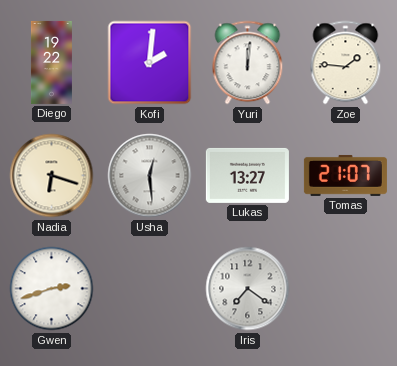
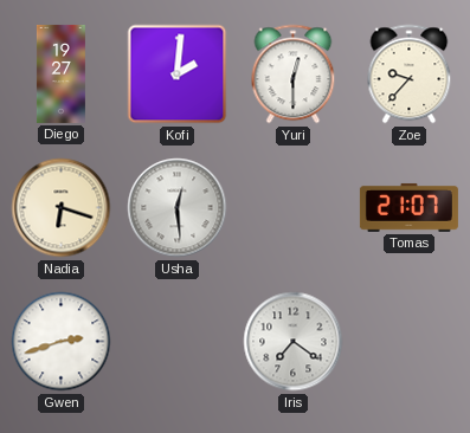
Diego: 19:22 -> 19:27
Yuri: 12:01 -> 12:30
Zoe: 1:46 -> 9:37
Lukas: 13:27 -> none
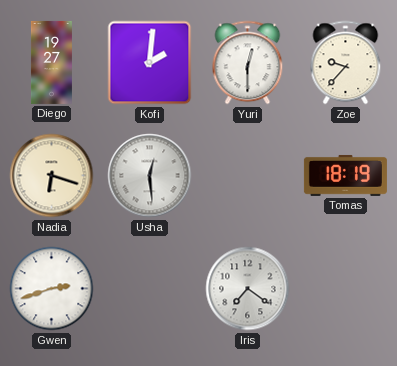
Tomas: 21:07 -> 18:19
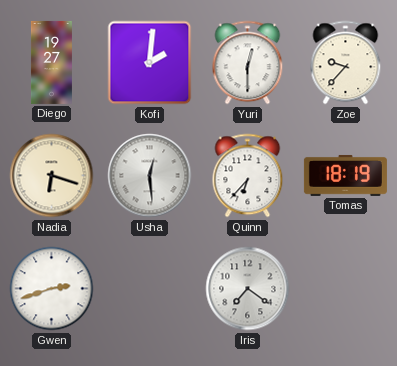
Quinn: none -> 6:37
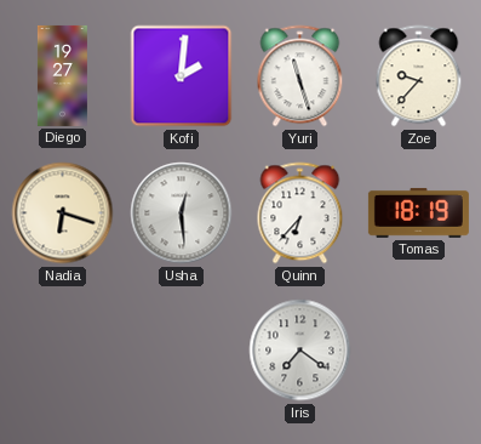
Yuri: 12:30 -> 11:27
Gwen: 2:42 -> none
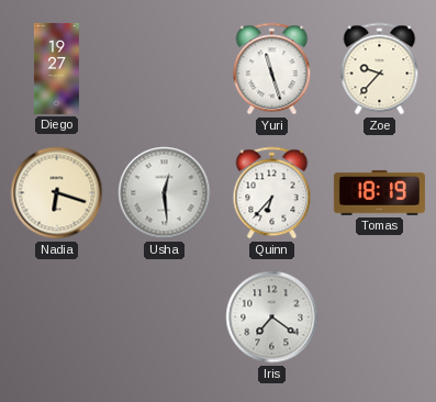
Kofi: 2:01 -> none
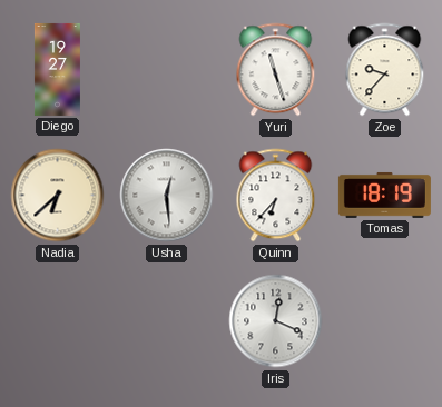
Nadia: 6:18 -> 6:38
Iris: 7:21 -> 12:19
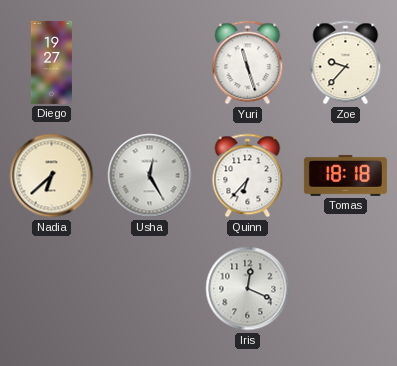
Usha: 12:29 -> 12:25
Tomas: 18:19 -> 18:18
